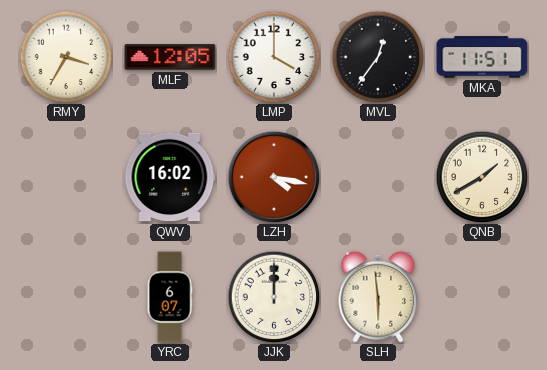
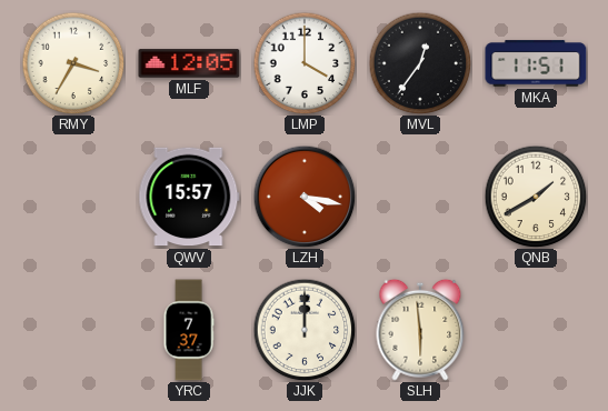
QWV: 16:02 -> 15:57
YRC: 6:07 -> 7:37
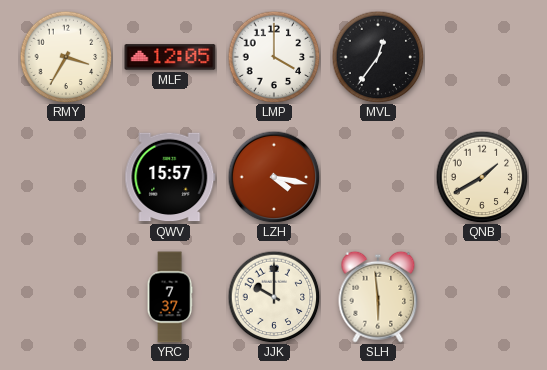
MKA: 11:51 -> none
JJK: 12:00 -> 10:00
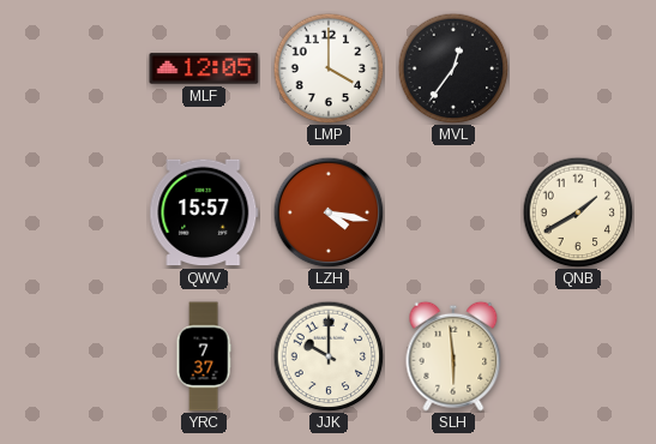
RMY: 3:35 -> none
